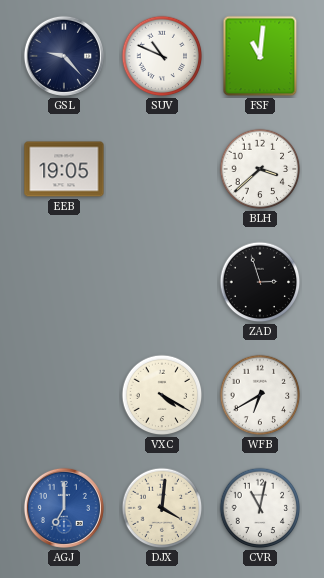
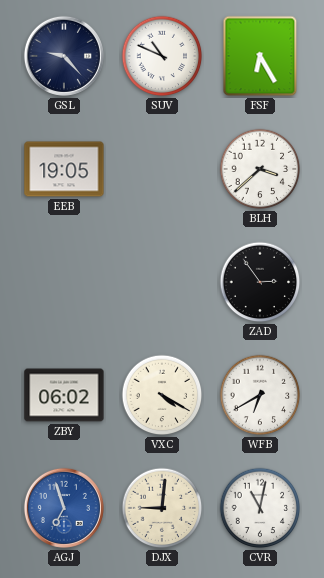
FSF: 11:01 -> 6:25
ZAD: 2:57 -> 2:54
ZBY: none -> 06:02
AGJ: 7:00 -> 6:57
DJX: 4:01 -> 9:01
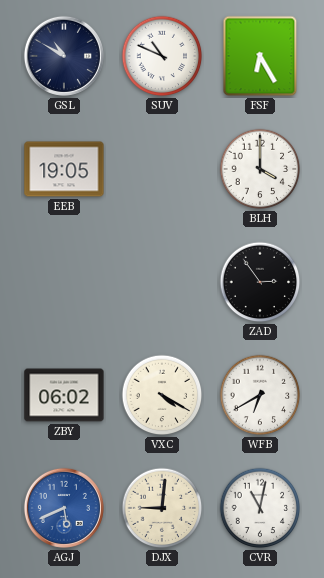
GSL: 9:23 -> 10:50
BLH: 3:38 -> 4:00
AGJ: 6:57 -> 5:41
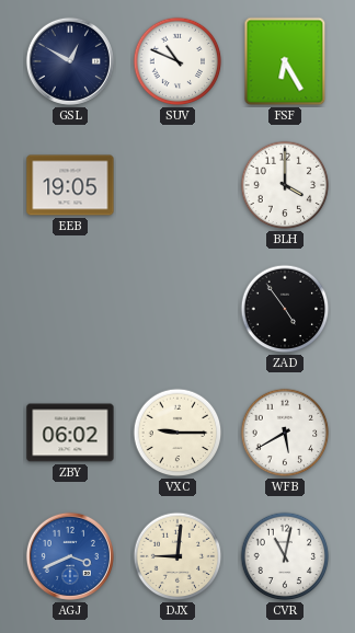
GSL: 10:50 -> 12:50
ZAD: 2:54 -> 4:54
VXC: 4:20 -> 9:15
WFB: 6:40 -> 5:40
AGJ: 5:41 -> 3:41
